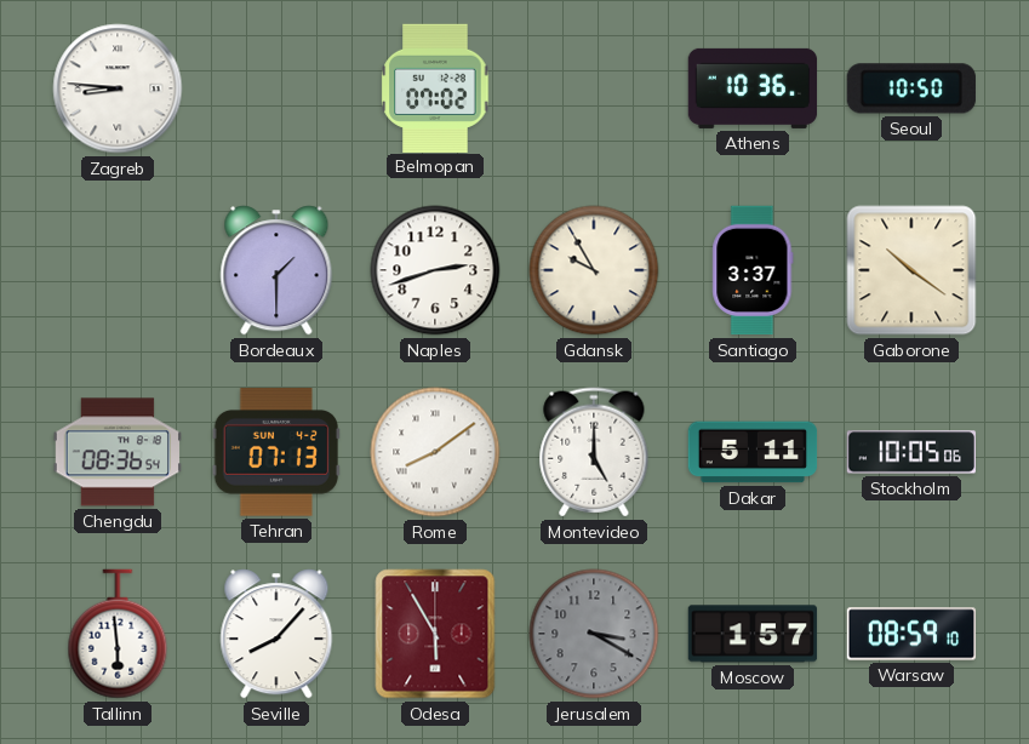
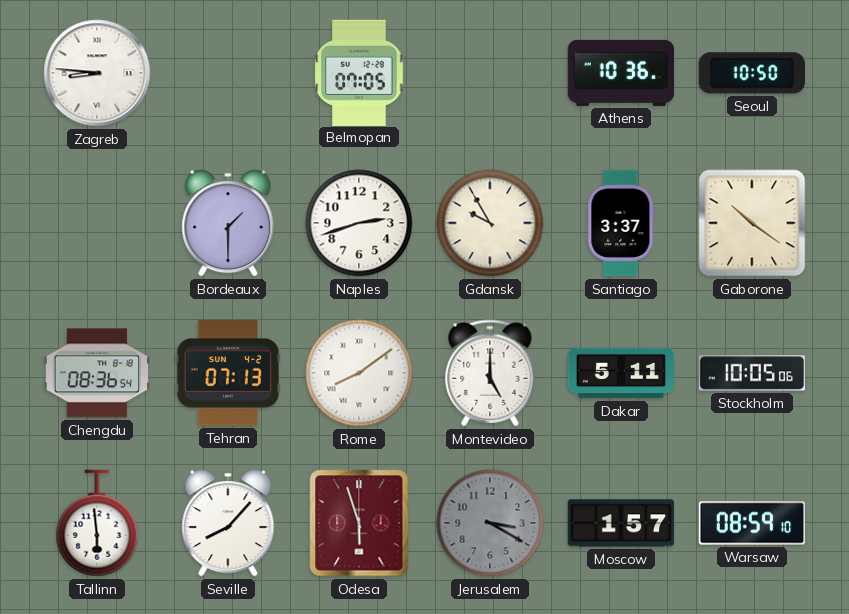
Belmopan: 07:02 -> 07:05
Odesa: 5:55 -> 5:57
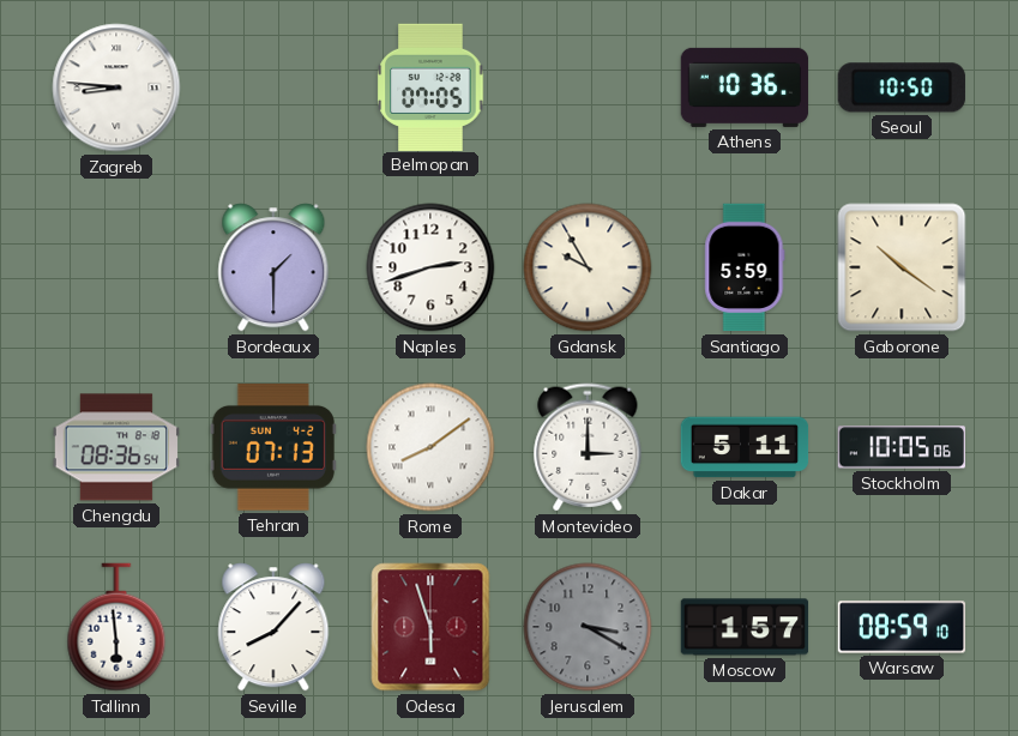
Santiago: 3:37 -> 5:59
Montevideo: 5:00 -> 3:00
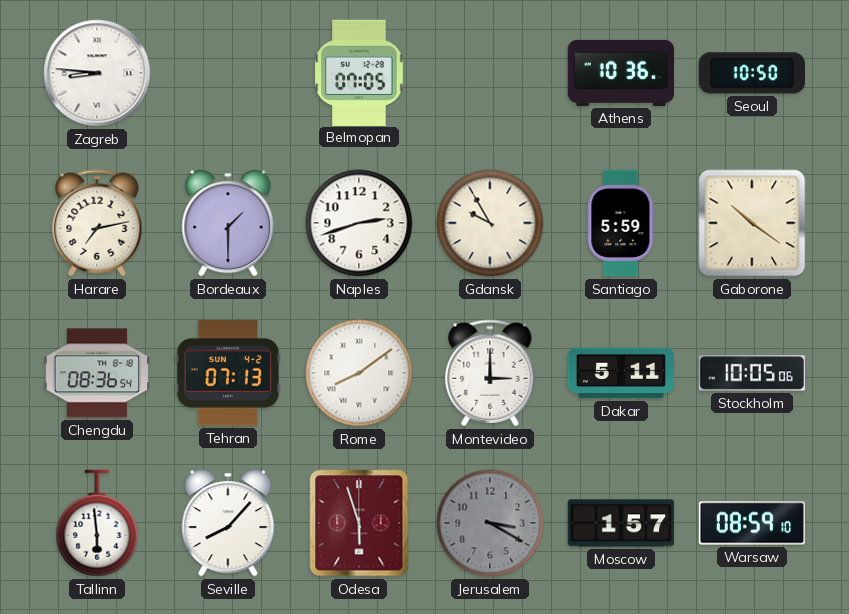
Harare: none -> 7:13
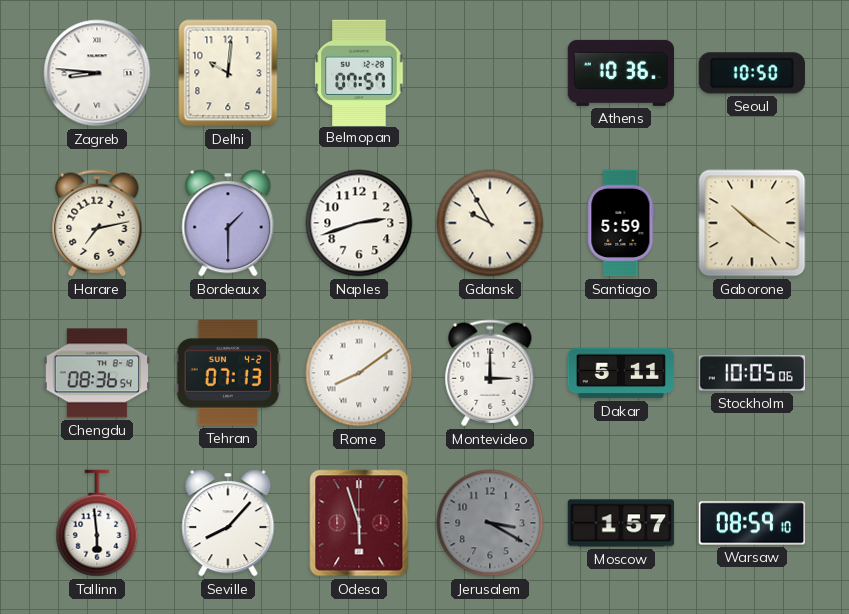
Delhi: none -> 10:01
Belmopan: 07:05 -> 07:57
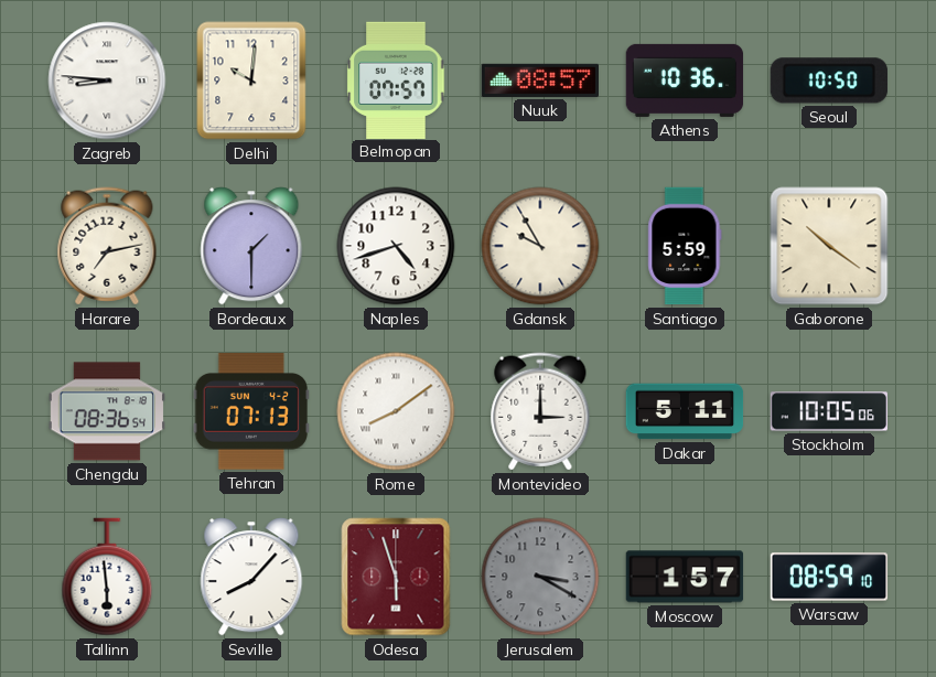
Nuuk: none -> 08:57
Naples: 2:42 -> 4:42
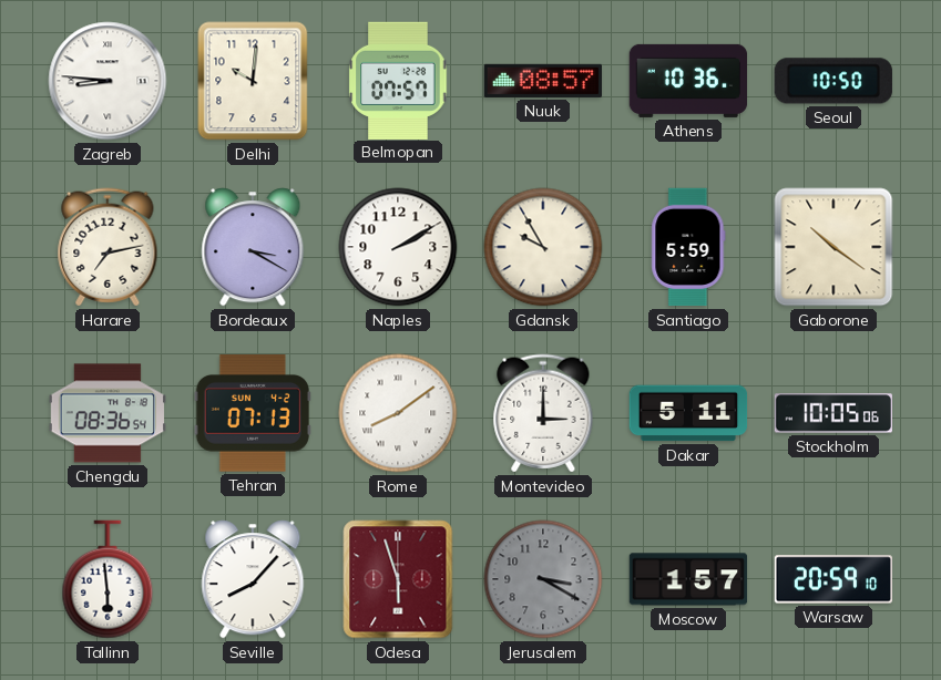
Bordeaux: 1:30 -> 3:20
Naples: 4:42 -> 2:10
Warsaw: 08:59 -> 20:59
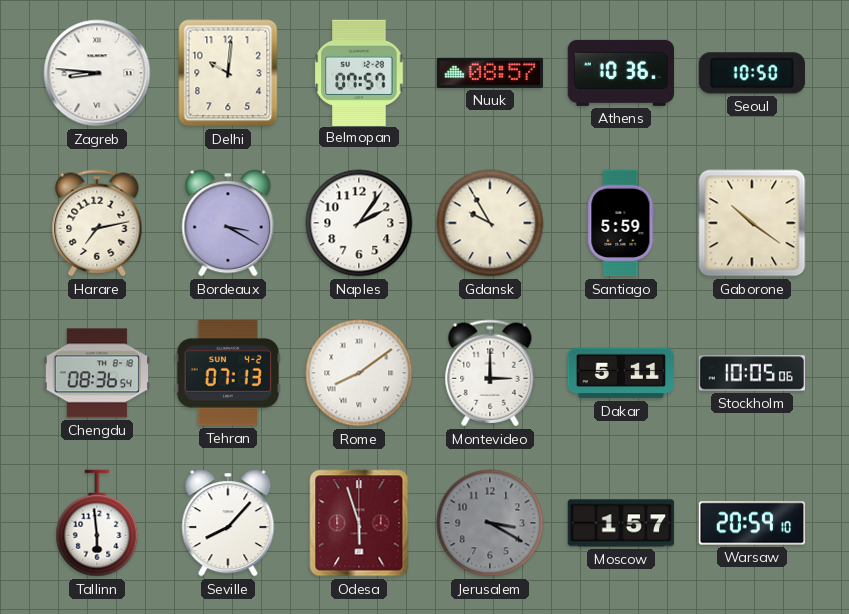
Naples: 2:10 -> 2:06
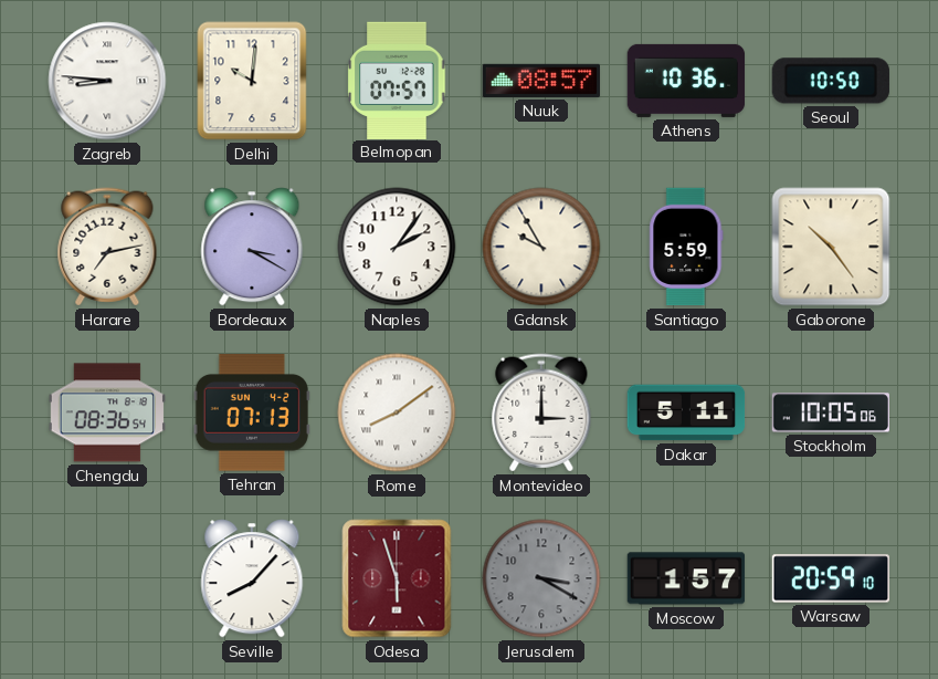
Gaborone: 10:21 -> 10:24
Tallinn: 5:59 -> none
